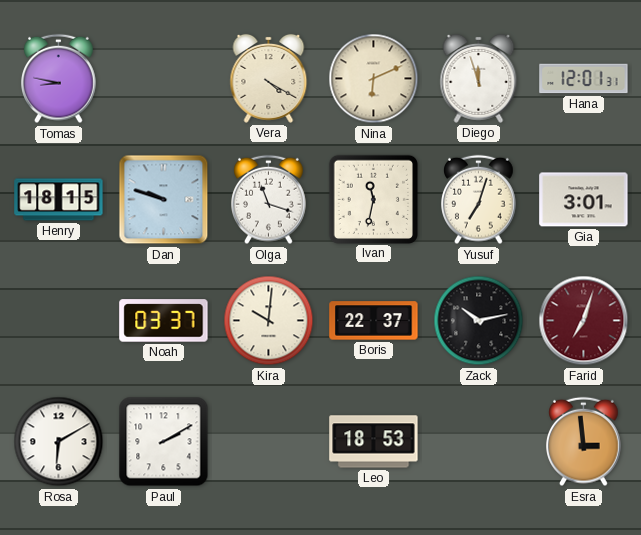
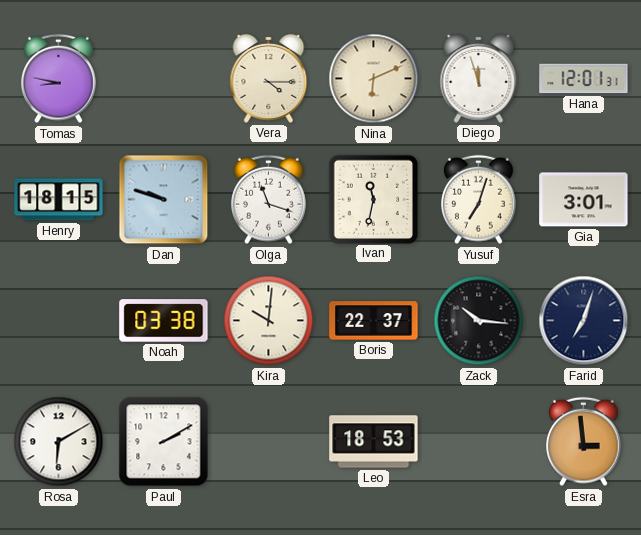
Vera: 4:20 -> 4:15
Noah: 03:37 -> 03:38
Zack: 10:13 -> 10:16
Farid dial: burgundy -> navy
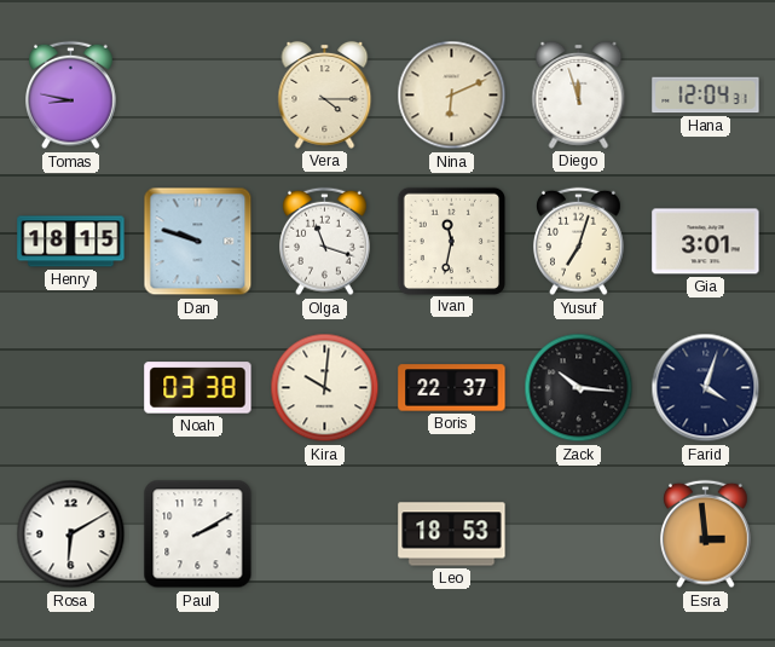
Hana: 12:01 -> 12:04
Farid: 7:03 -> 4:03
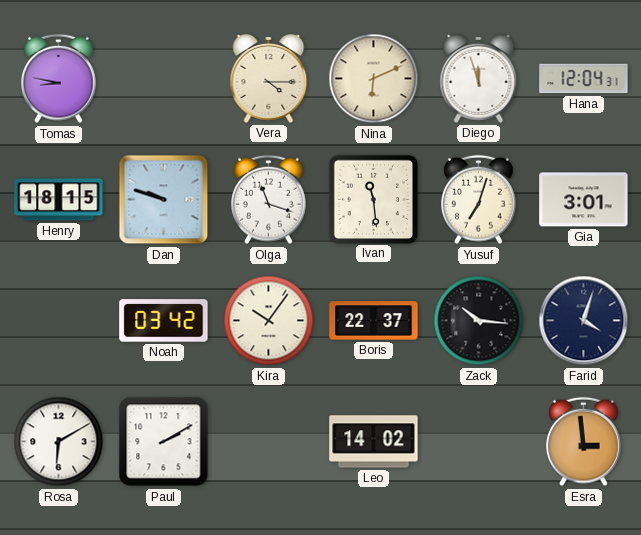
Ivan: 11:32 -> 11:29
Noah: 03:38 -> 03:42
Kira: 10:01 -> 10:06
Leo: 18:53 -> 14:02
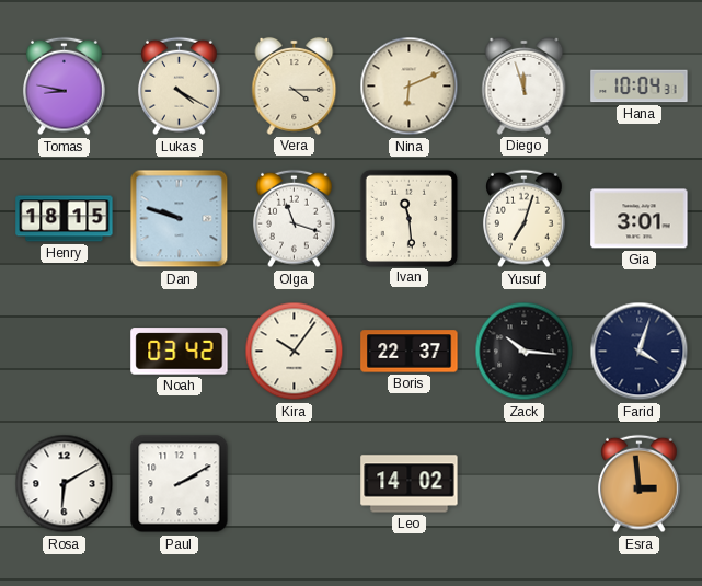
Lukas: none -> 4:20
Hana: 12:04 -> 10:04
